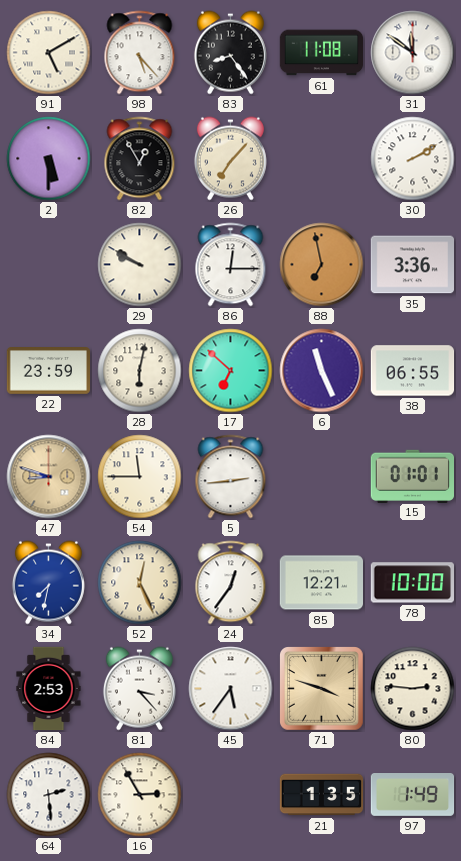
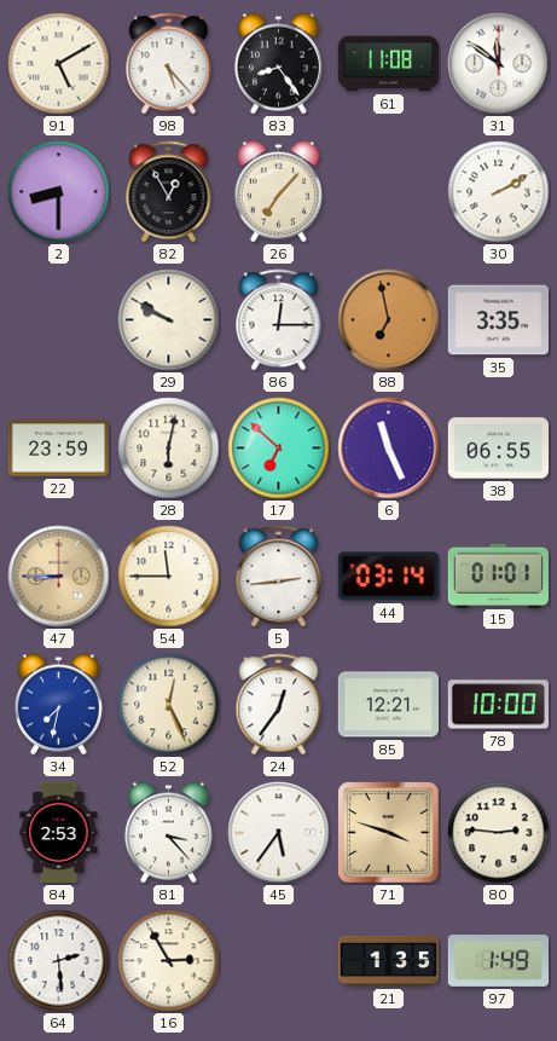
2: 5:30 -> 8:30
35: 3:36 -> 3:35
47: 8:48 -> 8:45
44: none -> 03:14
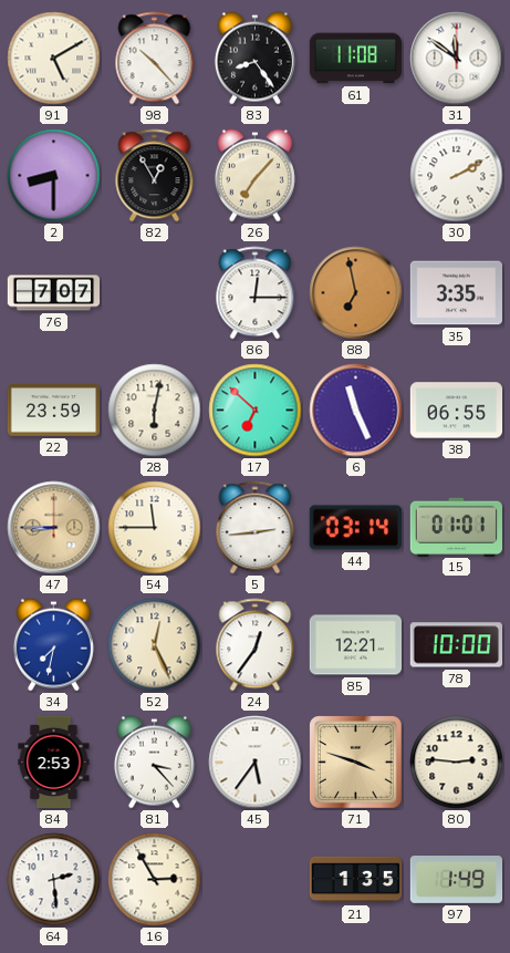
98: 5:23 -> 10:23
76: none -> 7:07
29: 9:50 -> none
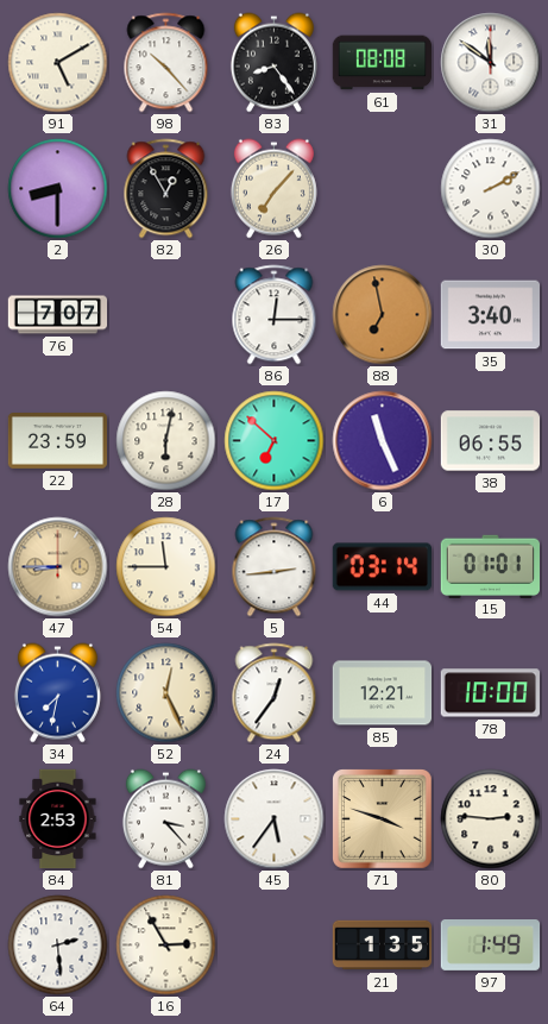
61: 11:08 -> 08:08
35: 3:35 -> 3:40
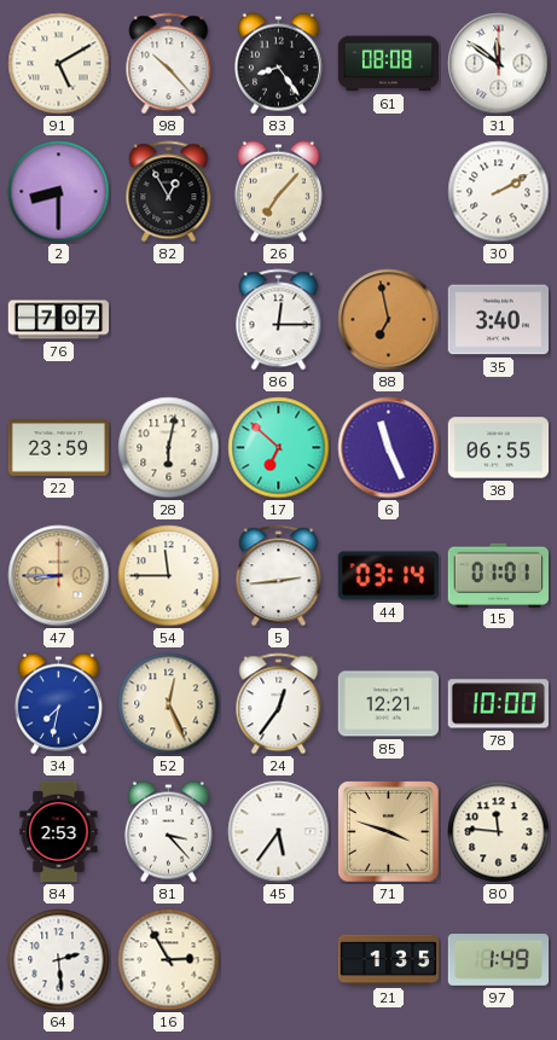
80: 2:46 -> 11:46
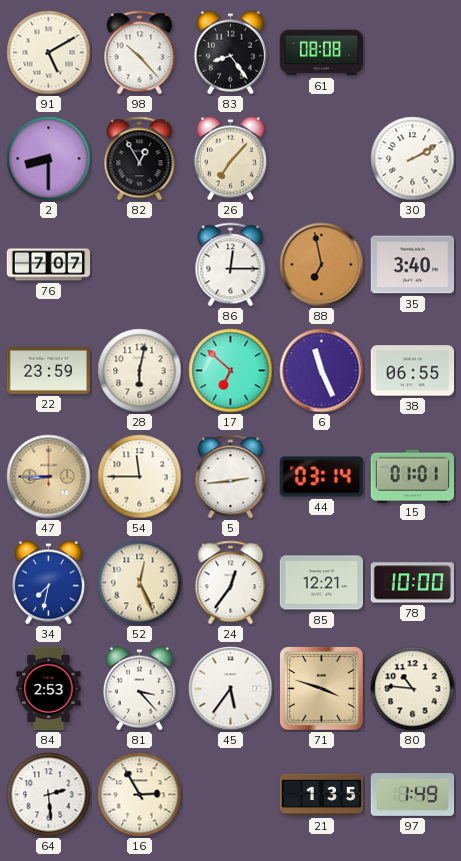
31: 11:51 -> none
80: 11:46 -> 10:46
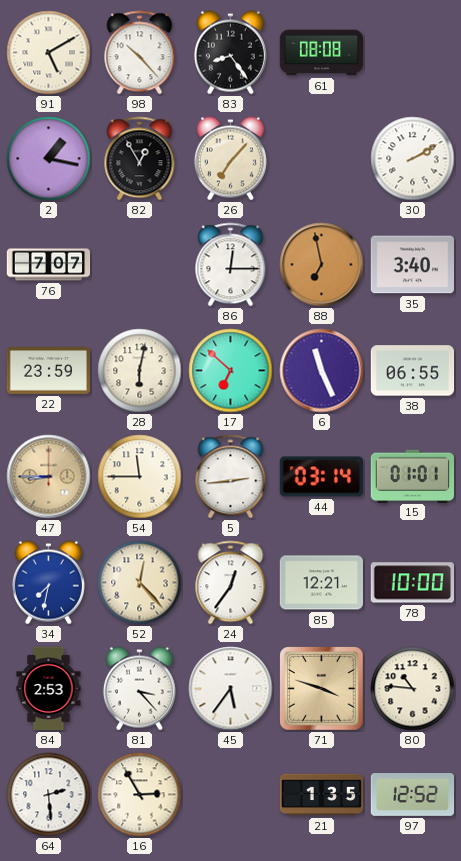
2: 8:30 -> 1:17
52: 12:26 -> 12:23
97: 1:49 -> 12:52
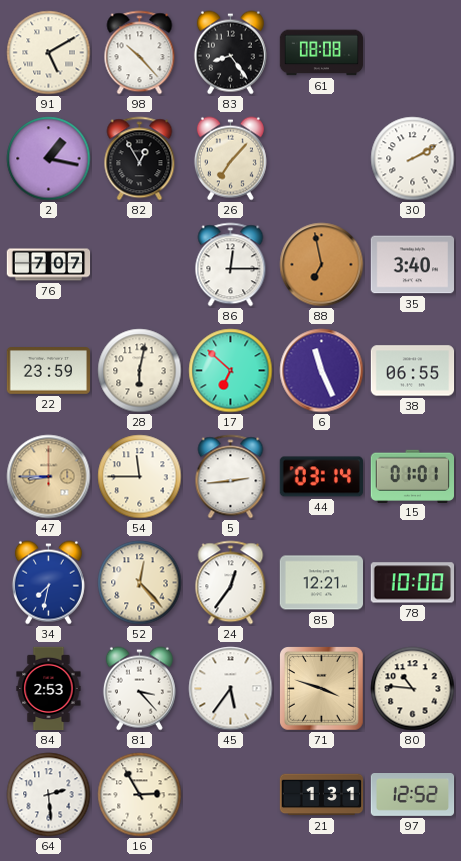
21: 1:35 -> 1:31
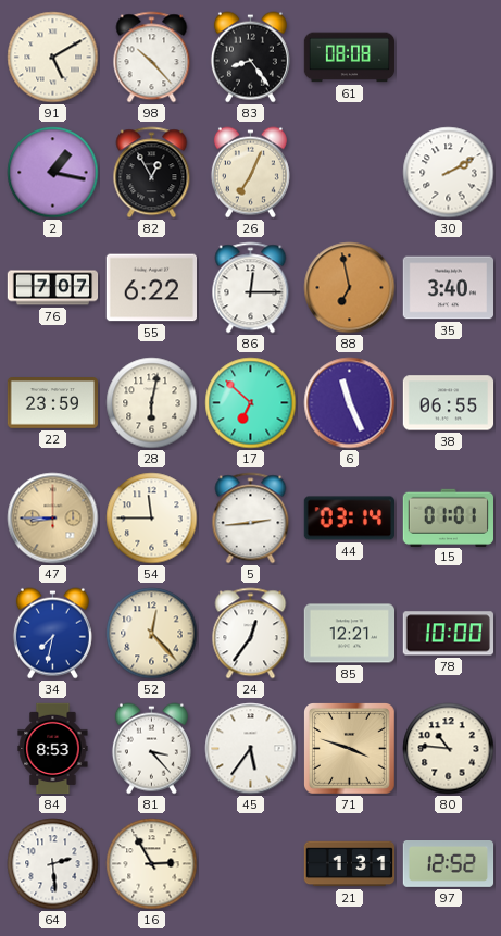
26: 7:07 -> 7:04
55: none -> 6:22
84: 2:53 -> 8:53
